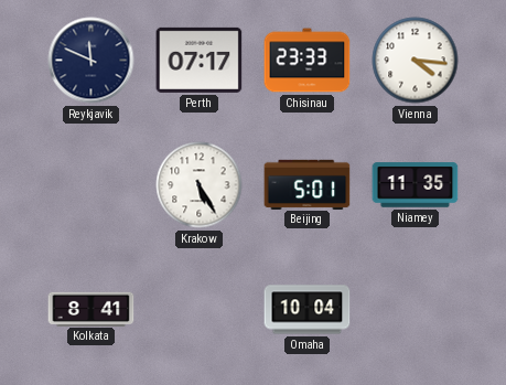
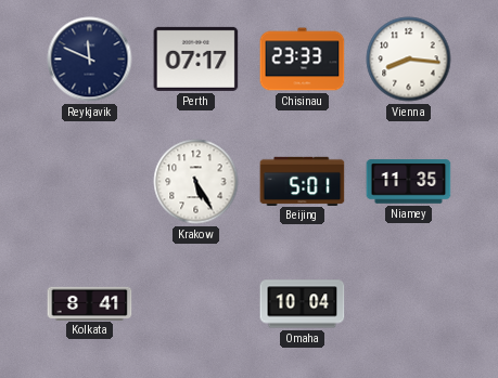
Vienna: 4:16 -> 8:16
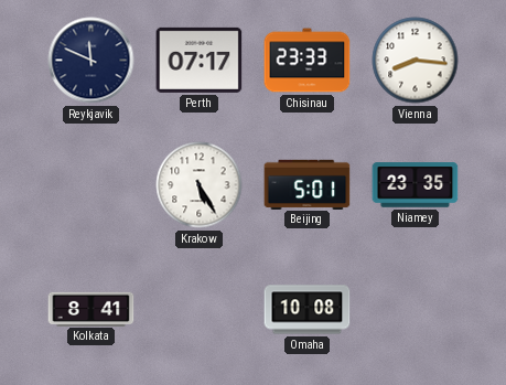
Niamey: 11:35 -> 23:35
Omaha: 10:04 -> 10:08
